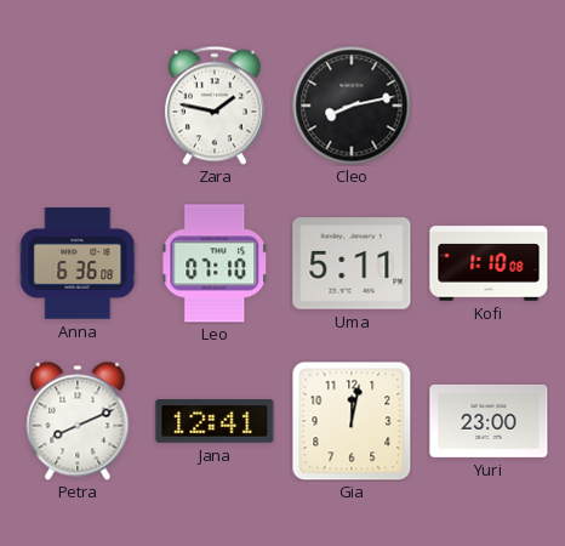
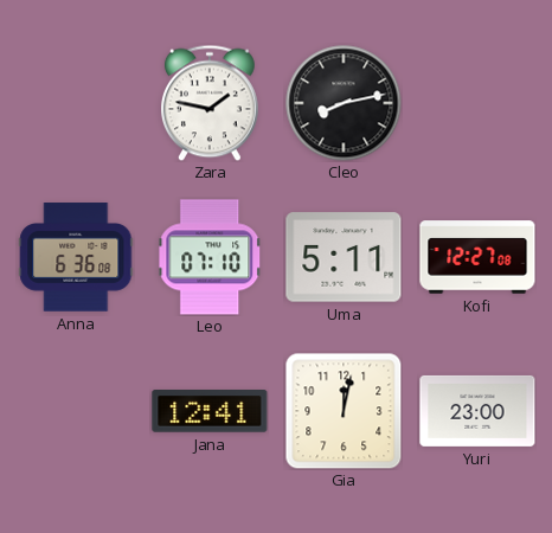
Kofi: 1:10 -> 12:27
Petra: 8:11 -> none
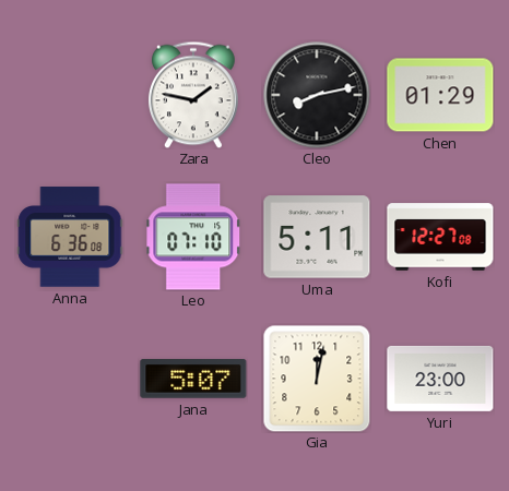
Chen: none -> 01:29
Jana: 12:41 -> 5:07
